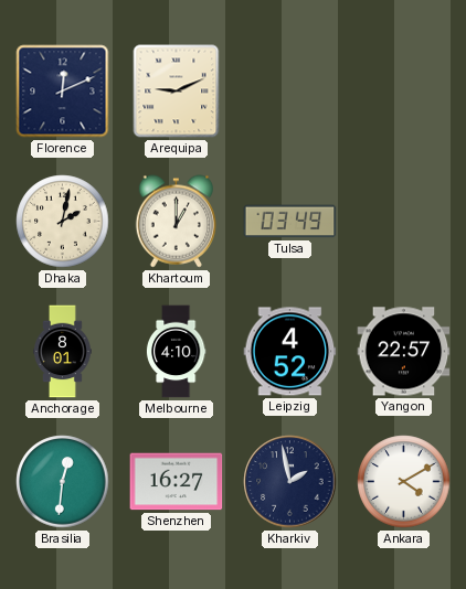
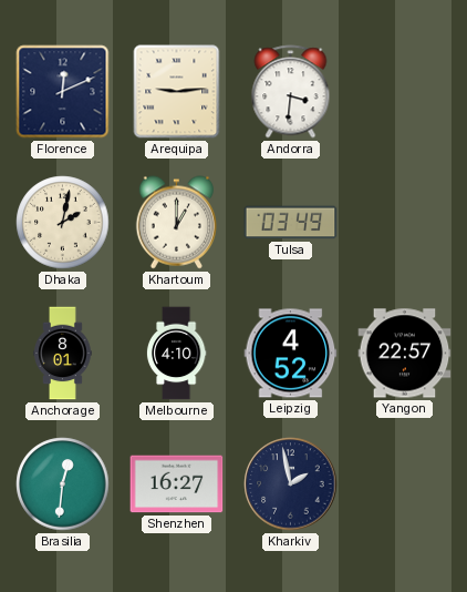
Arequipa: 9:11 -> 9:14
Andorra: none -> 3:31
Ankara: 4:10 -> none
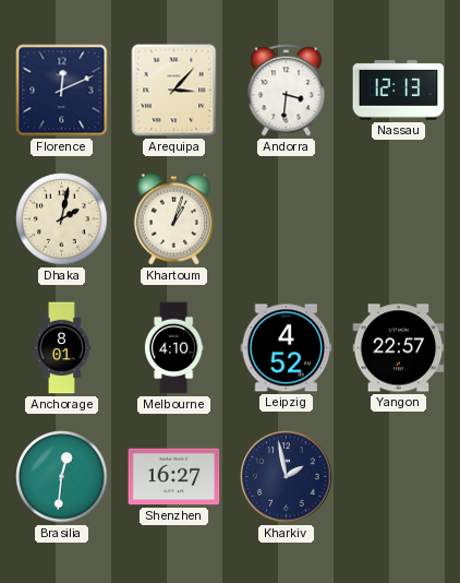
Arequipa: 9:14 -> 3:07
Nassau: none -> 12:13
Khartoum: 1:00 -> 1:03
Tulsa: 03:49 -> none
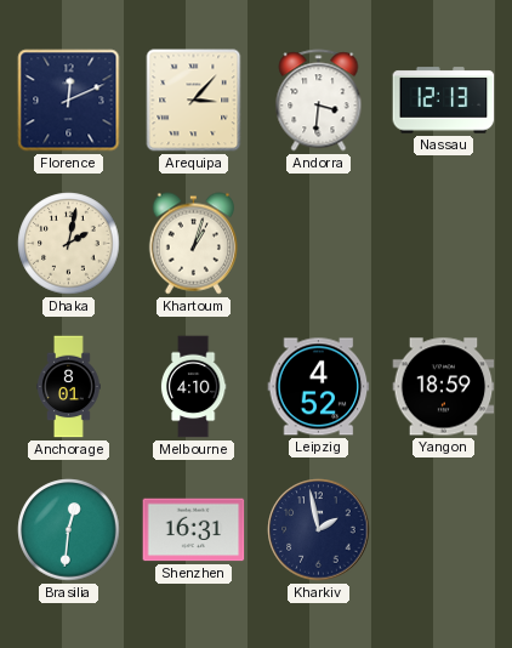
Yangon: 22:57 -> 18:59
Shenzhen: 16:27 -> 16:31
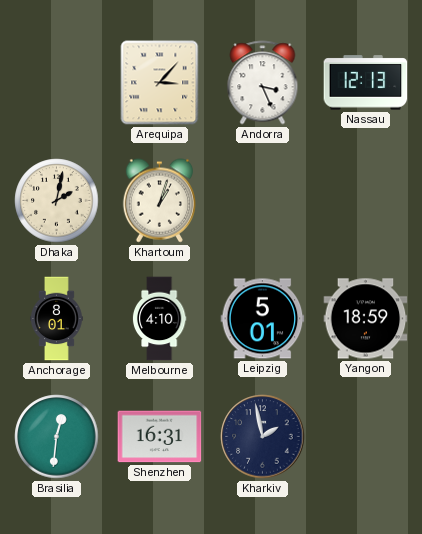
Florence: 12:11 -> none
Andorra: 3:31 -> 3:26
Leipzig: 4:52 -> 5:01
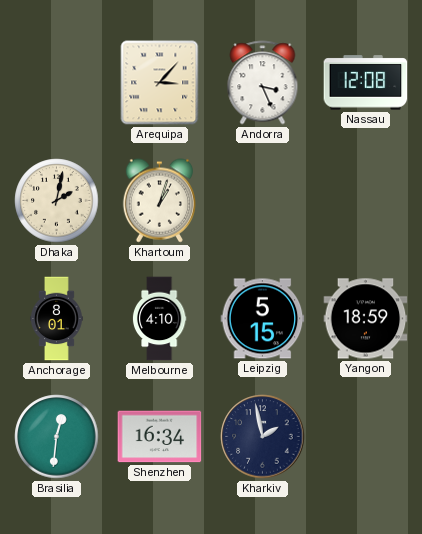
Nassau: 12:13 -> 12:08
Leipzig: 5:01 -> 5:15
Shenzhen: 16:31 -> 16:34
